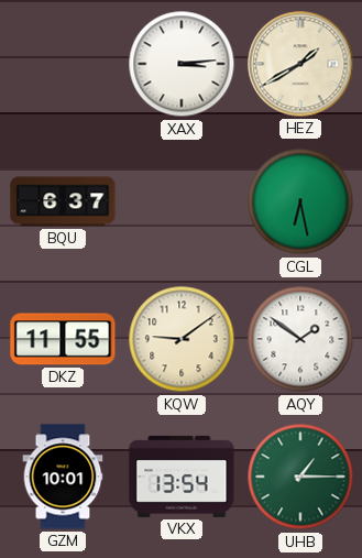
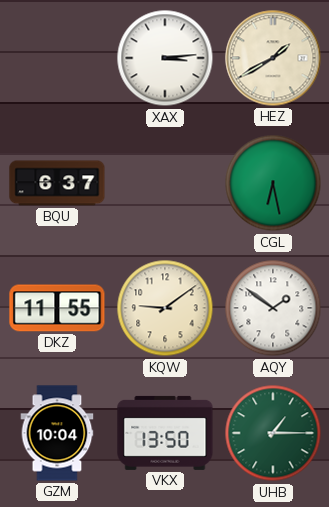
GZM: 10:01 -> 10:04
VKX: 13:54 -> 13:50
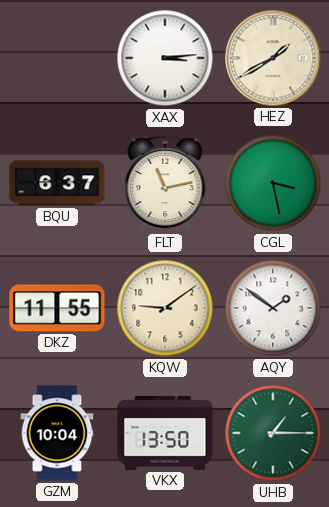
FLT: none -> 11:13
CGL: 6:28 -> 3:28
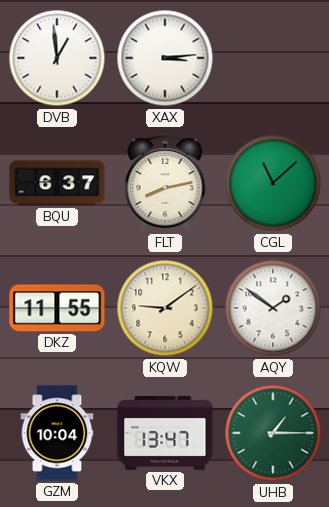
DVB: none -> 12:59
HEZ: 1:40 -> none
FLT: 11:13 -> 8:13
CGL: 3:28 -> 11:08
VKX: 13:50 -> 13:47
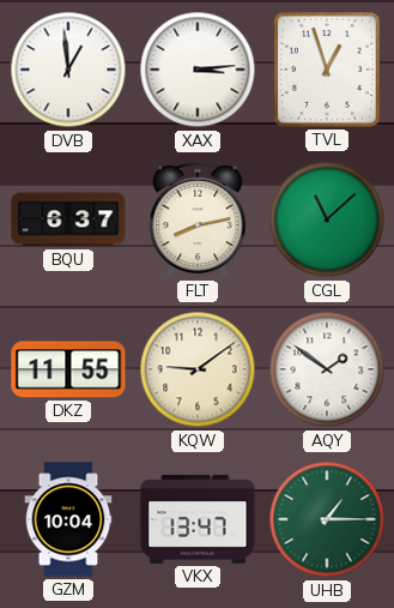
TVL: none -> 12:57
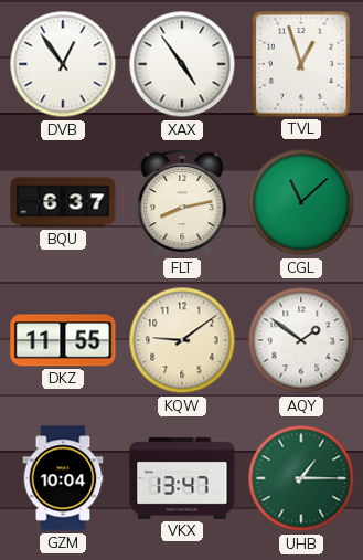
DVB: 12:59 -> 12:54
XAX: 3:14 -> 4:54
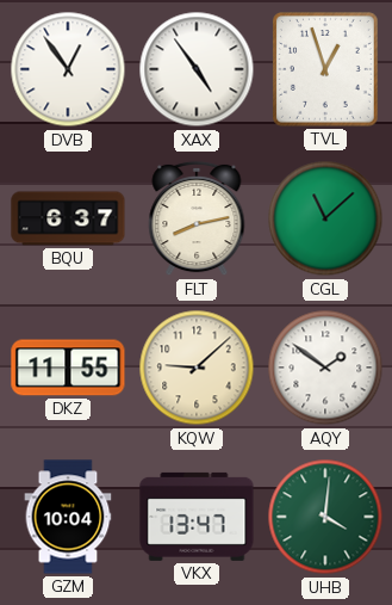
KQW: 9:09 -> 9:08
UHB: 1:15 -> 4:01
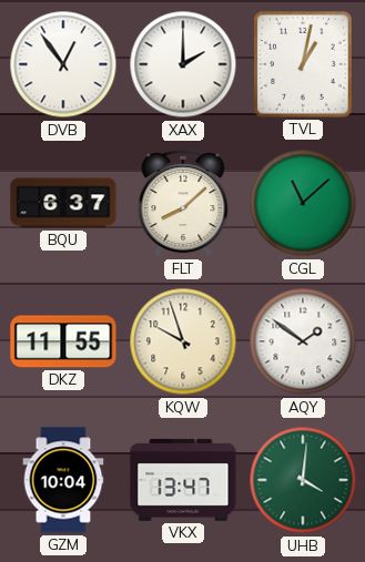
XAX: 4:54 -> 2:00
TVL: 12:57 -> 1:02
FLT: 8:13 -> 8:08
KQW: 9:08 -> 9:57
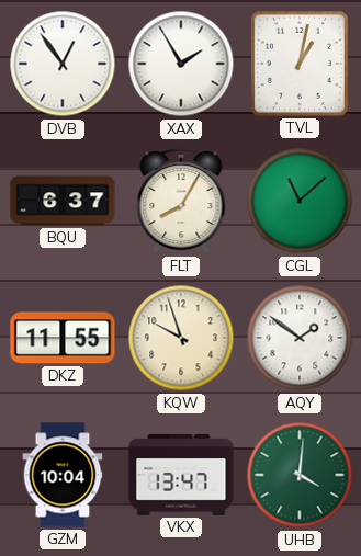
XAX: 2:00 -> 1:55
FLT: 8:08 -> 8:05
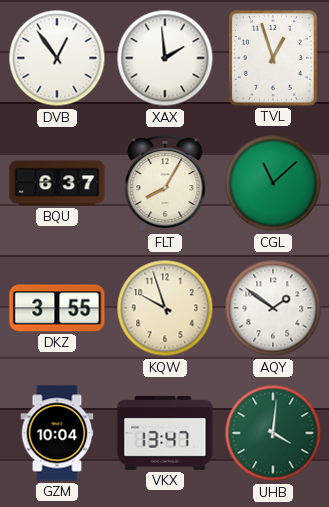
XAX: 1:55 -> 1:59
TVL: 1:02 -> 12:57
DKZ: 11:55 -> 3:55
